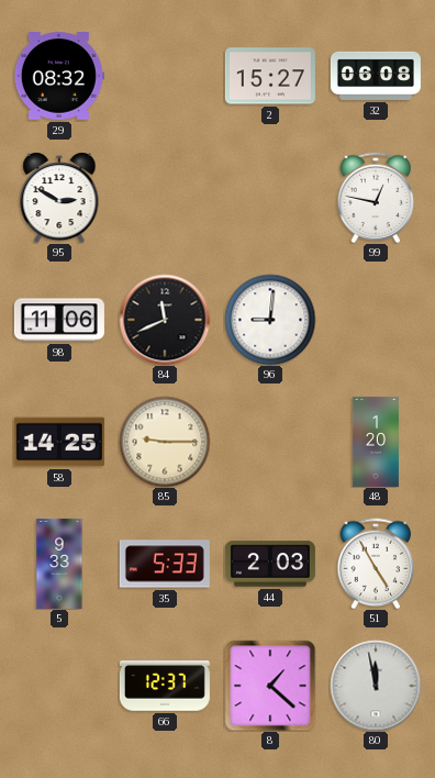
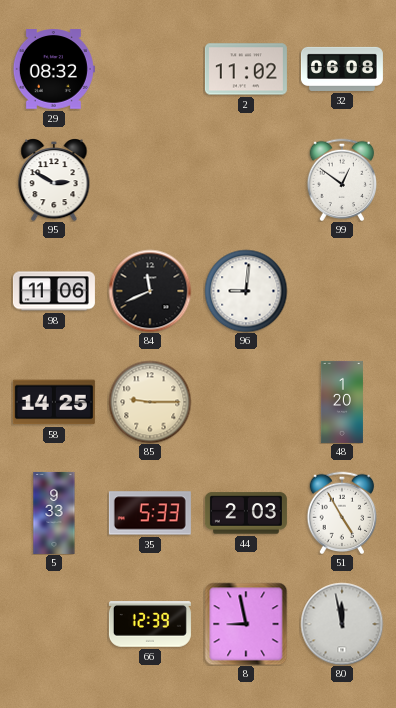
2: 15:27 -> 11:02
99: 12:47 -> 12:51
66: 12:37 -> 12:39
8: 1:22 -> 8:58
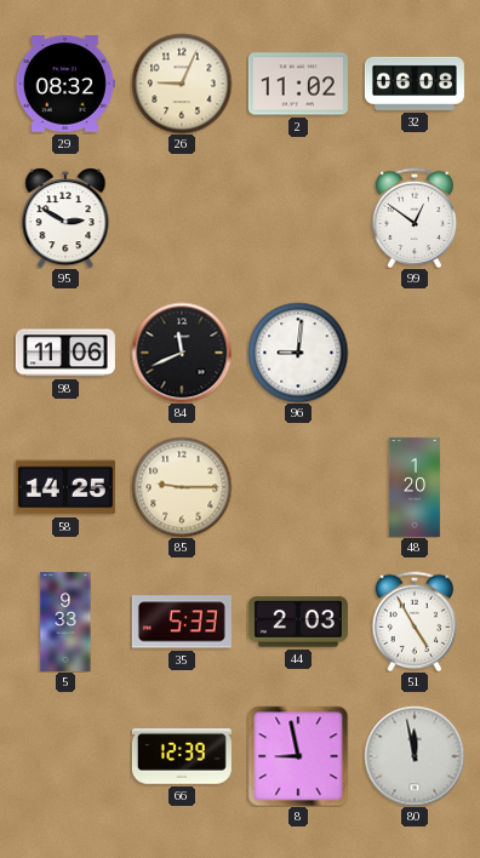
26: none -> 9:04
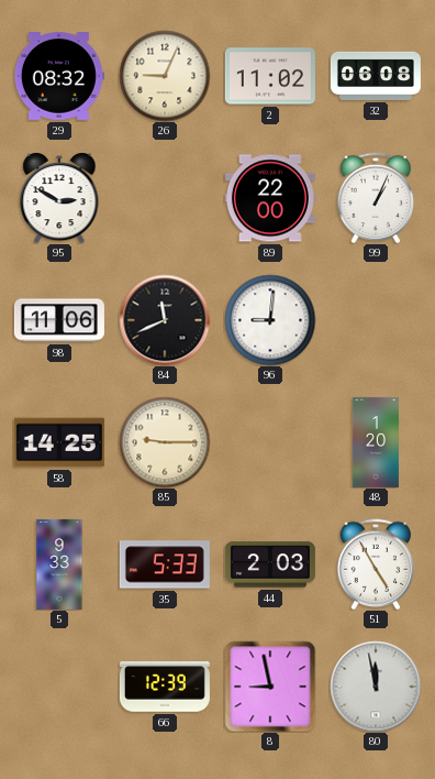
89: none -> 22:00
99: 12:51 -> 1:04
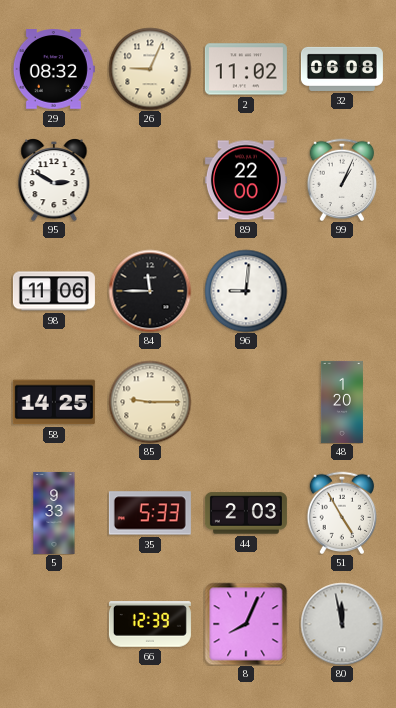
84: 11:41 -> 11:45
8: 8:58 -> 8:04
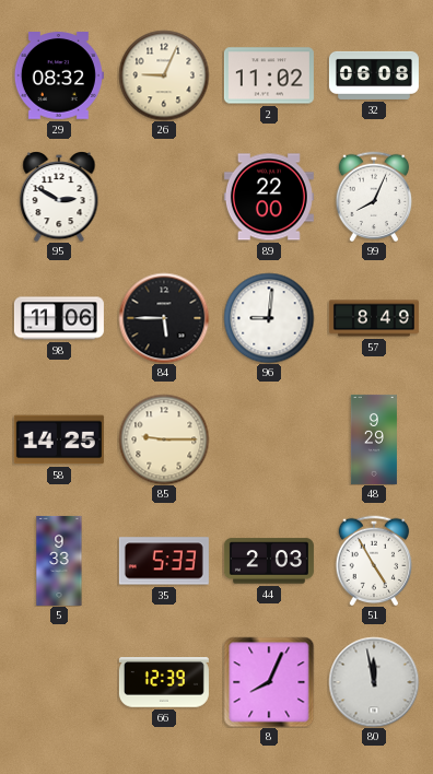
99: 1:04 -> 8:04
84: 11:45 -> 5:45
57: none -> 8:49
48: 1:20 -> 9:29
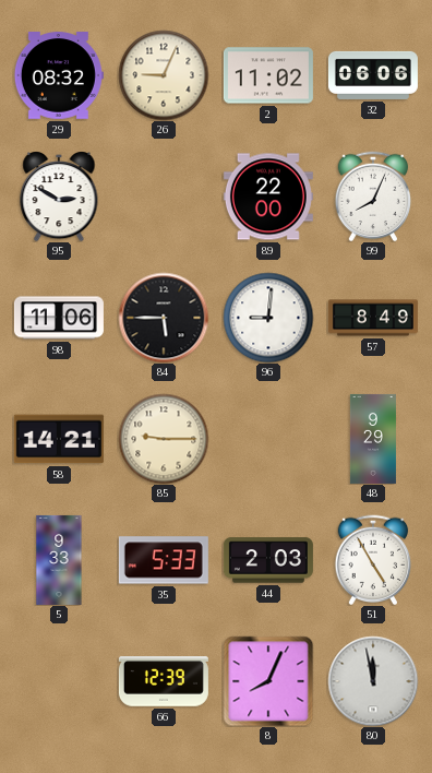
32: 06:08 -> 06:06
58: 14:25 -> 14:21
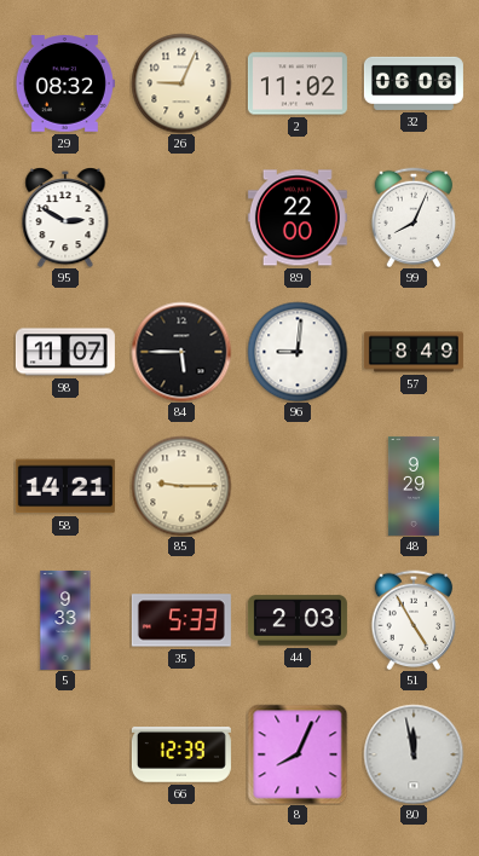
98: 11:06 -> 11:07
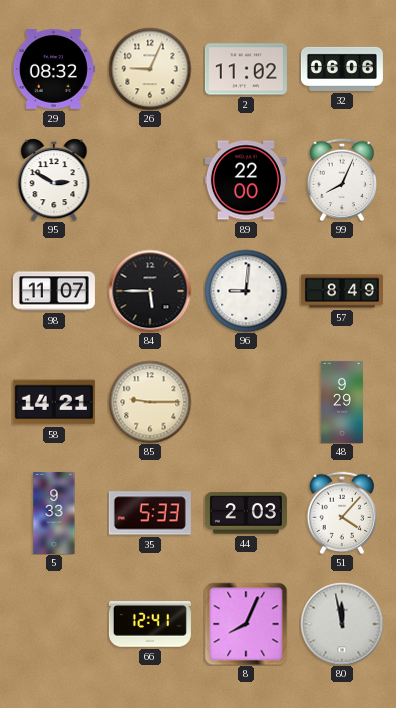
51: 4:55 -> 4:07
66: 12:39 -> 12:41
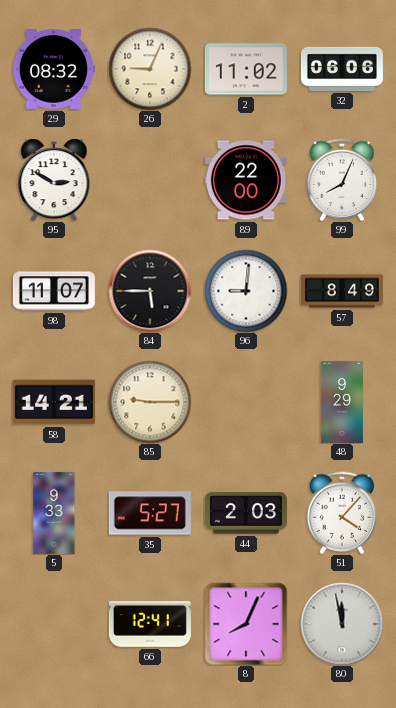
35: 5:33 -> 5:27
